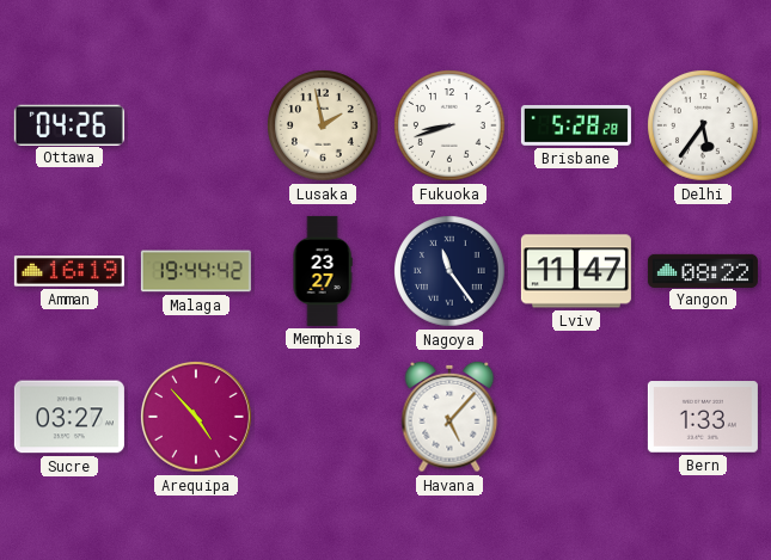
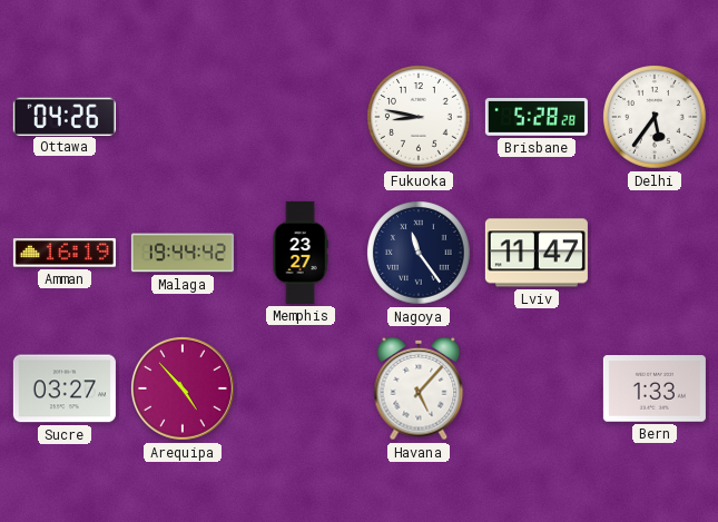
Lusaka: 1:58 -> none
Fukuoka: 8:42 -> 8:47
Yangon: 08:22 -> none
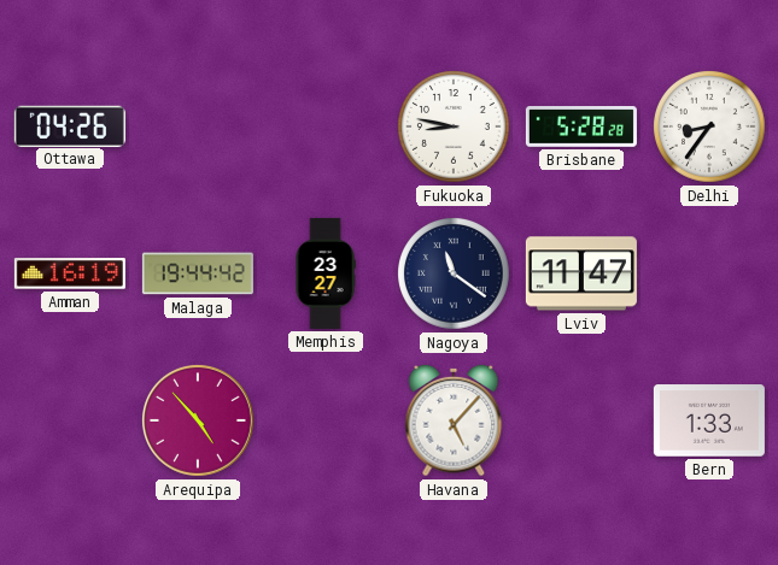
Delhi: 5:36 -> 8:36
Nagoya: 11:24 -> 11:21
Sucre: 03:27 -> none
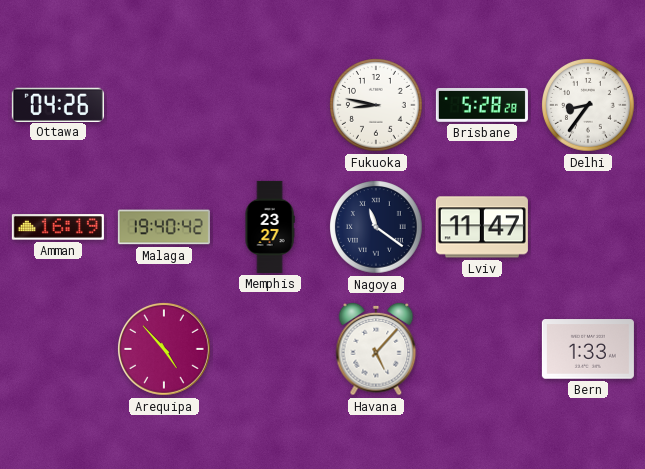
Malaga: 19:44 -> 19:40
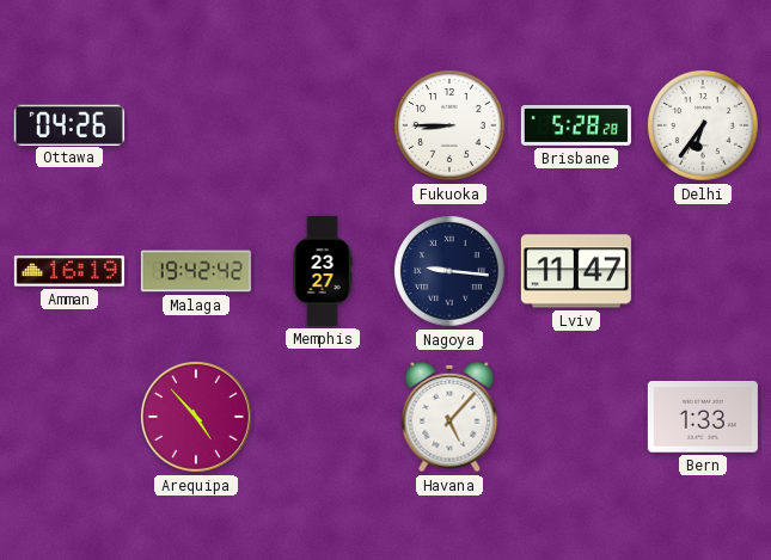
Fukuoka: 8:47 -> 8:45
Delhi: 8:36 -> 6:36
Malaga: 19:40 -> 19:42
Nagoya: 11:21 -> 9:16
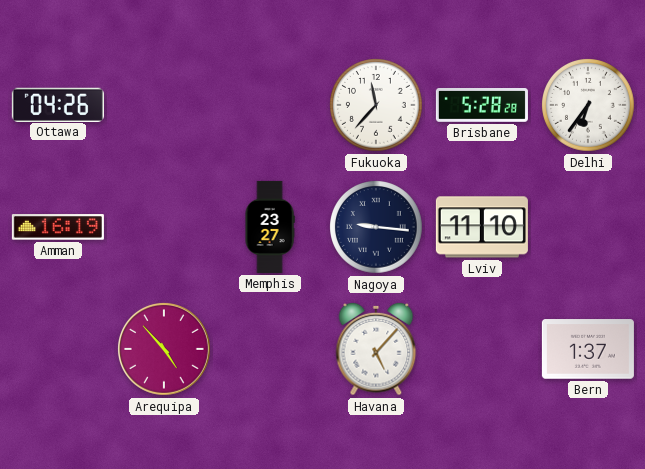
Fukuoka: 8:45 -> 11:37
Malaga: 19:42 -> none
Lviv: 11:47 -> 11:10
Bern: 1:33 -> 1:37
